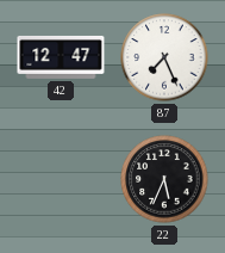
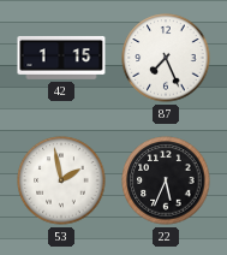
42: 12:47 -> 1:15
53: none -> 1:58
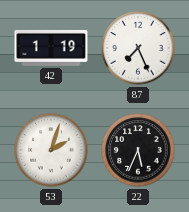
42: 1:15 -> 1:19
53: 1:58 -> 2:03
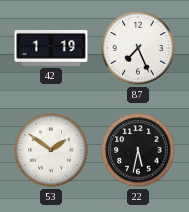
53: 2:03 -> 1:51
22: 5:34 -> 5:32
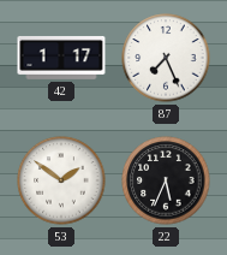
42: 1:19 -> 1:17
22: 5:32 -> 5:34
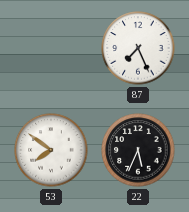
42: 1:17 -> none
53: 1:51 -> 7:51
